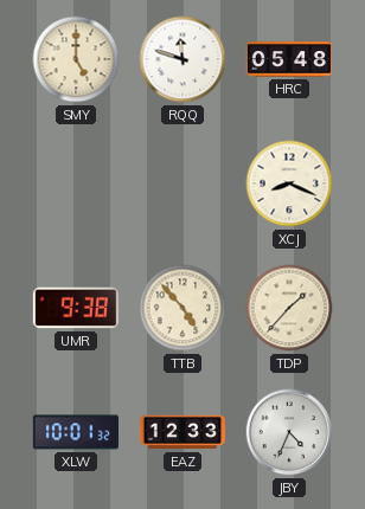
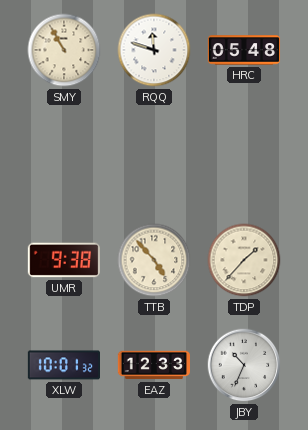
SMY: 5:00 -> 10:55
XCJ: 8:19 -> none
JBY: 4:34 -> 10:34
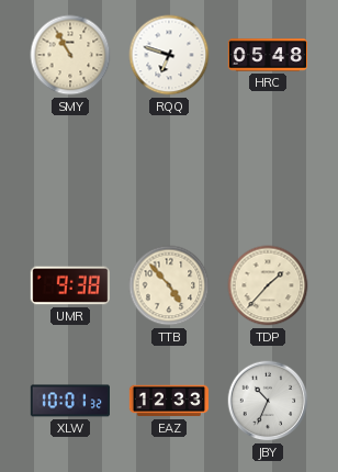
RQQ: 11:48 -> 6:48
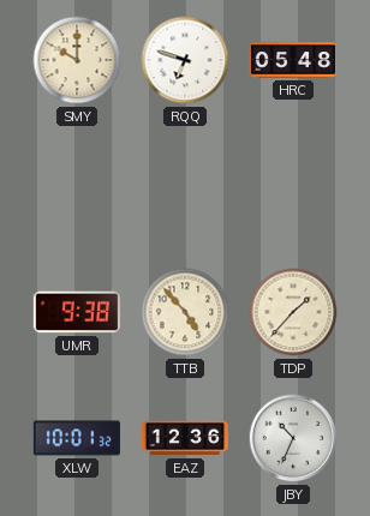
SMY: 10:55 -> 10:00
EAZ: 12:33 -> 12:36
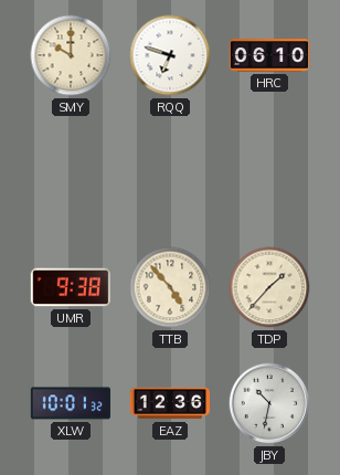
HRC: 05:48 -> 06:10
JBY: 10:34 -> 10:32
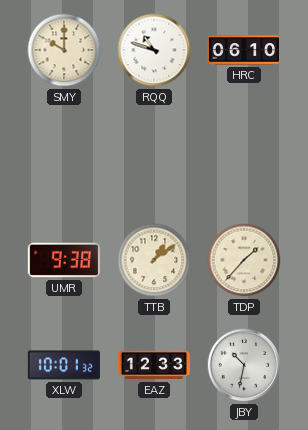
RQQ: 6:48 -> 10:48
TTB: 4:53 -> 1:09
EAZ: 12:36 -> 12:33
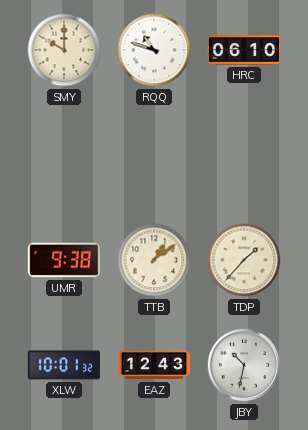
EAZ: 12:33 -> 12:43
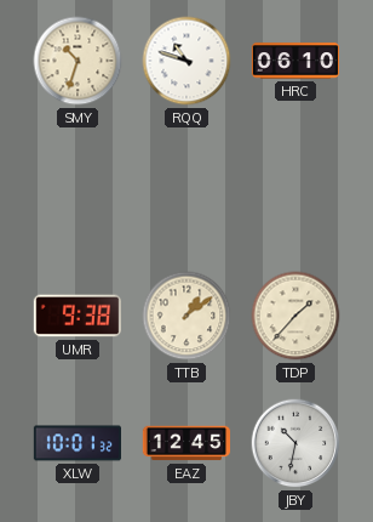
SMY: 10:00 -> 10:33
EAZ: 12:43 -> 12:45
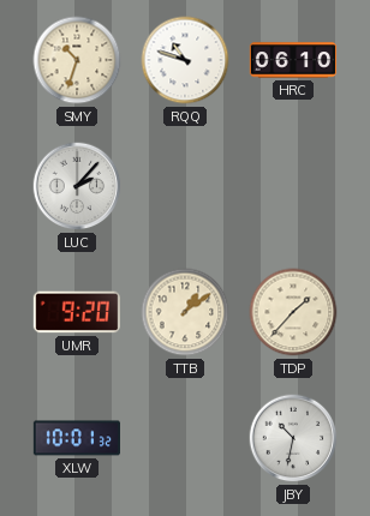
LUC: none -> 2:07
UMR: 9:38 -> 9:20
EAZ: 12:45 -> none
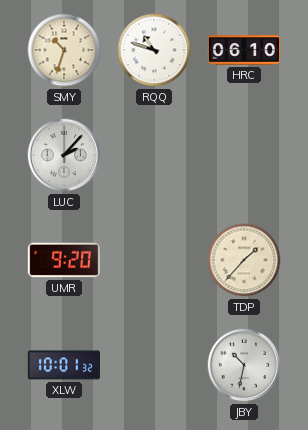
TTB: 1:09 -> none
